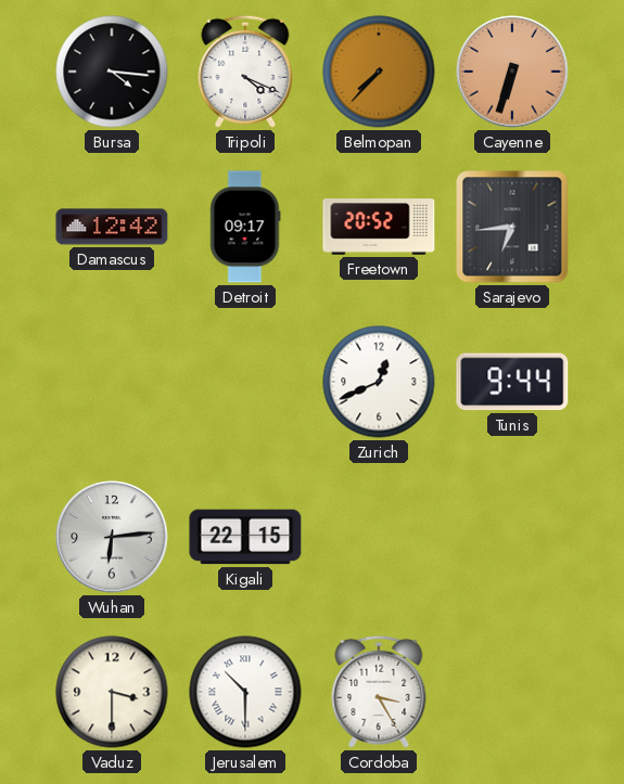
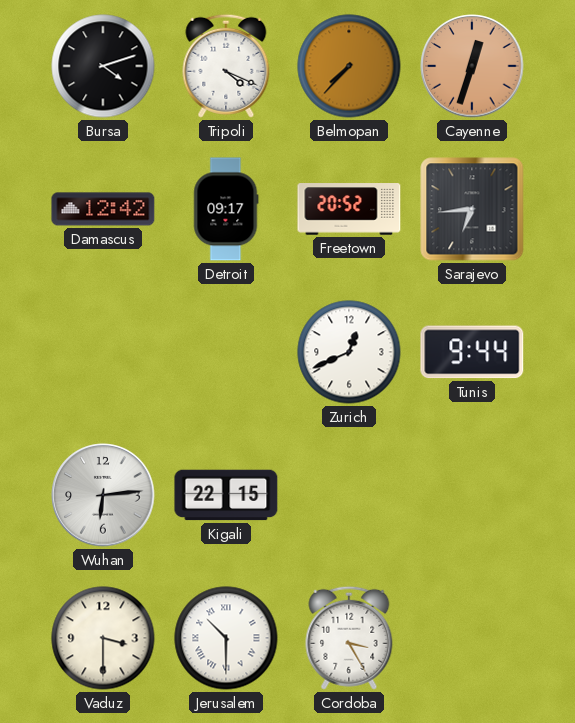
Bursa: 4:16 -> 4:12
Cayenne: 6:33 -> 12:33
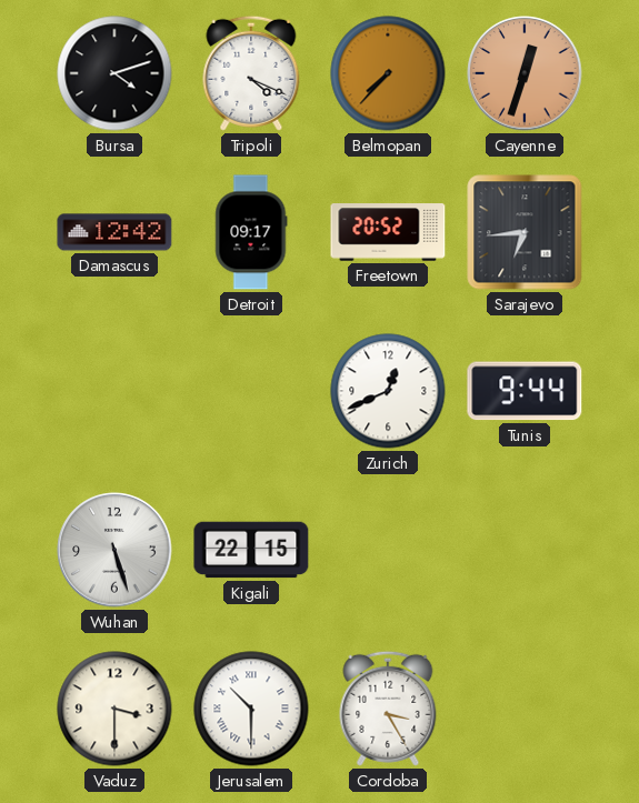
Wuhan: 6:14 -> 5:27
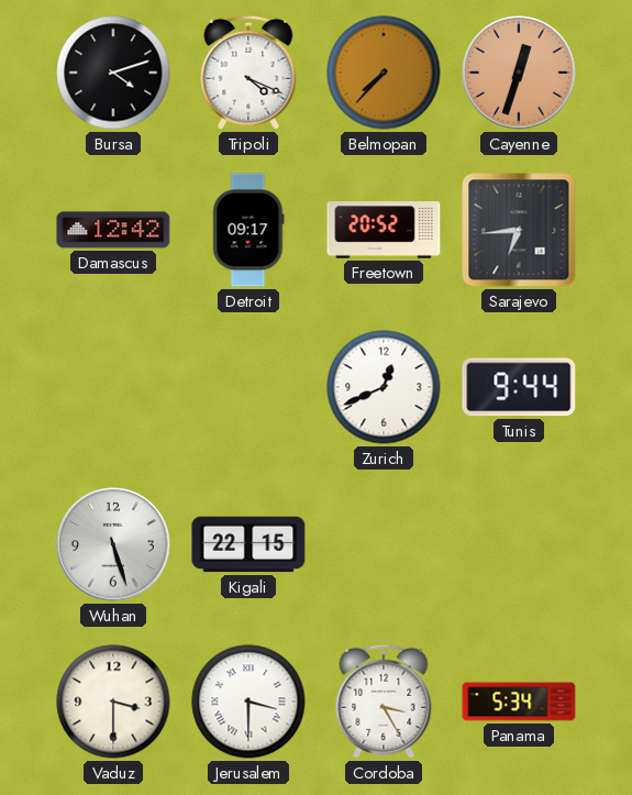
Jerusalem: 10:30 -> 3:30
Panama: none -> 5:34
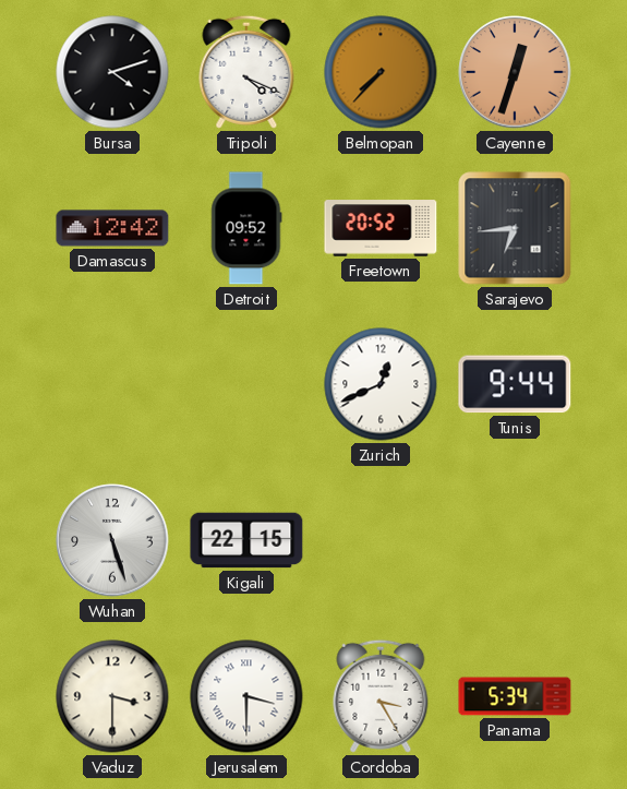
Detroit: 09:17 -> 09:52
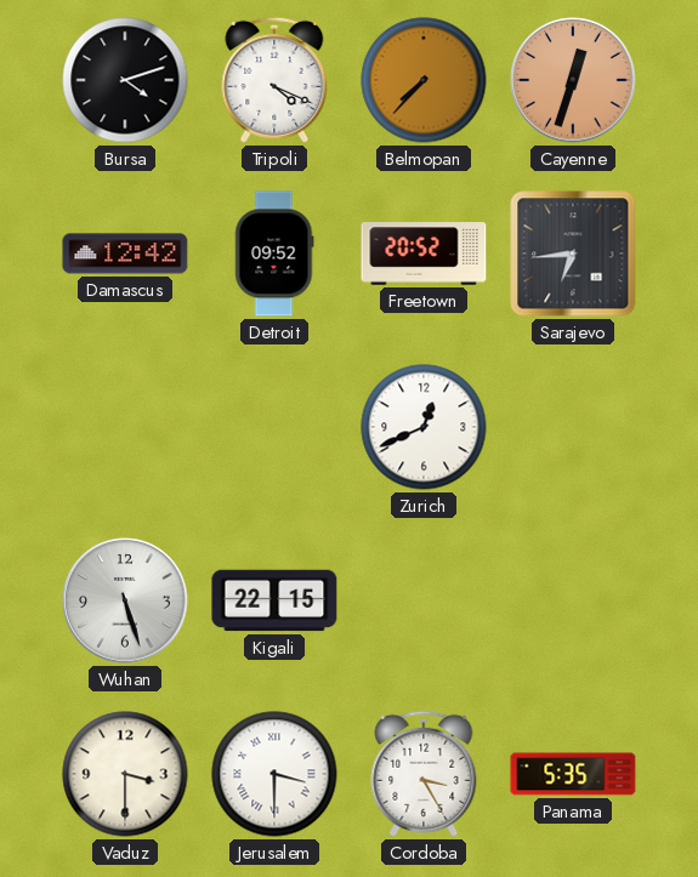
Tunis: 9:44 -> none
Panama: 5:34 -> 5:35
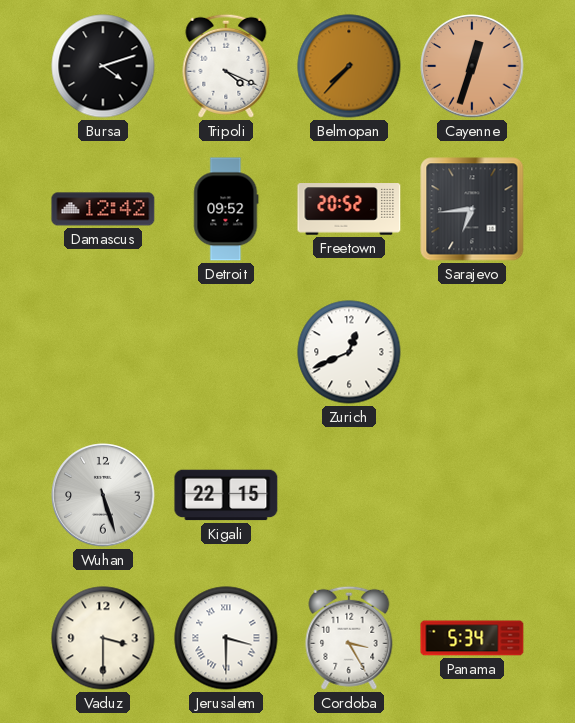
Panama: 5:35 -> 5:34
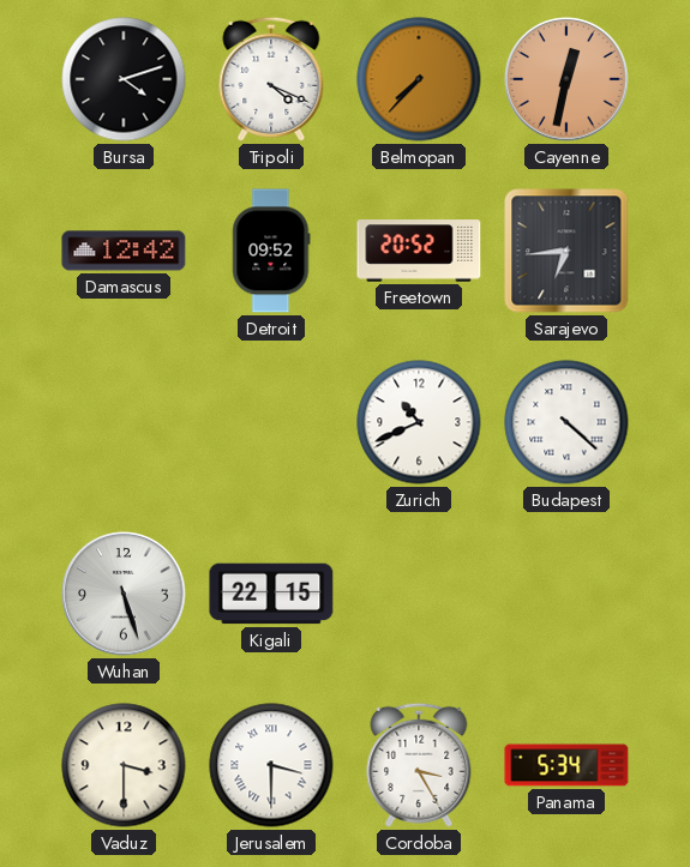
Cayenne: 12:33 -> 12:32
Zurich: 12:41 -> 10:41
Budapest: none -> 4:22
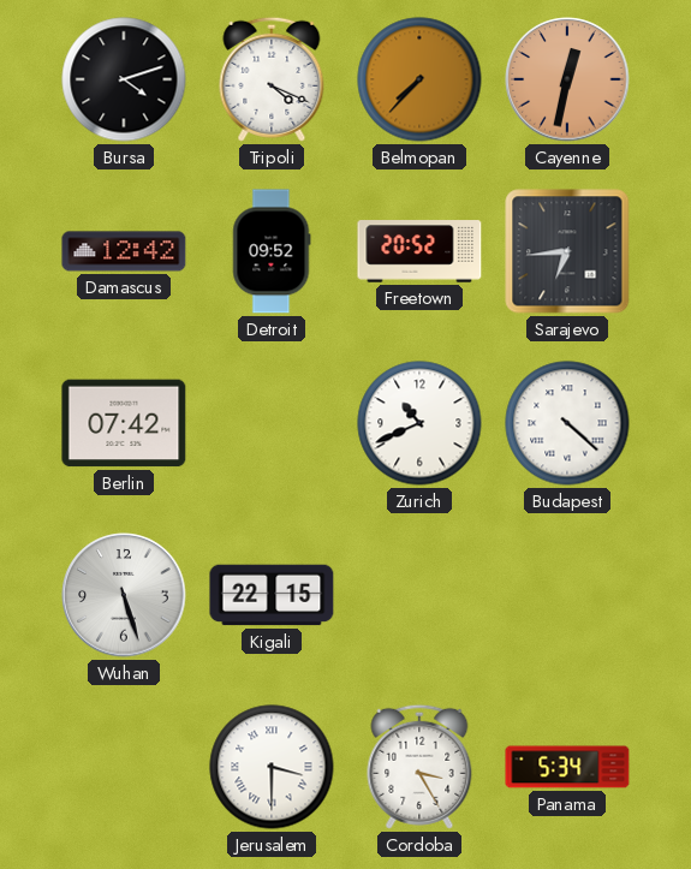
Berlin: none -> 07:42
Vaduz: 3:30 -> none
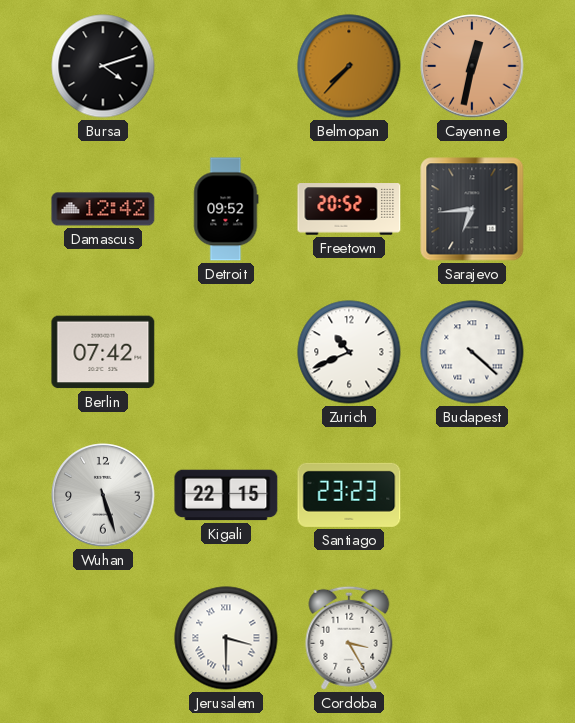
Tripoli: 4:19 -> none
Santiago: none -> 23:23
Panama: 5:34 -> none
